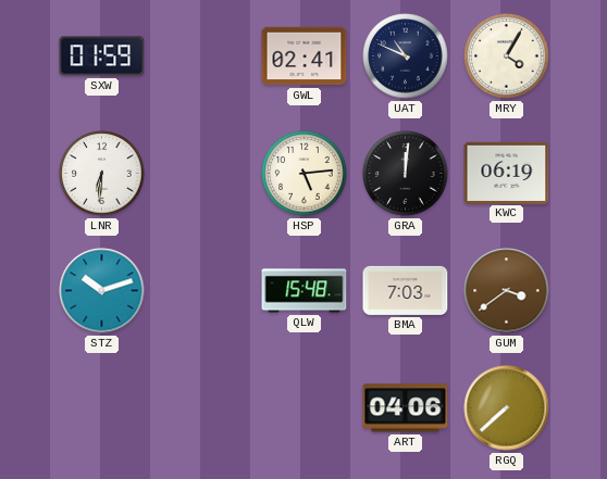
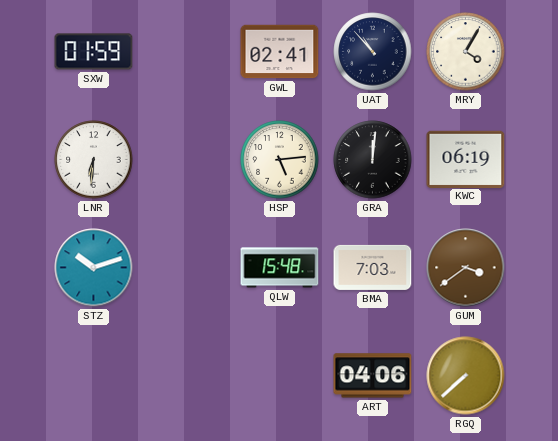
UAT: 10:49 -> 10:53
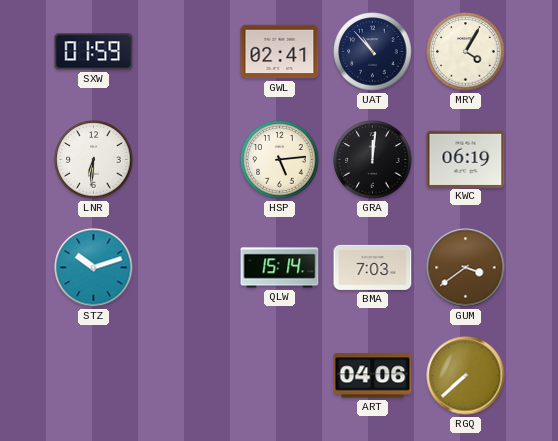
QLW: 15:48 -> 15:14
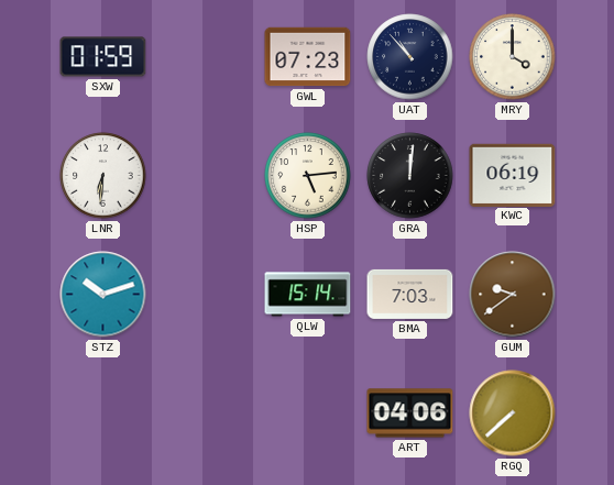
GWL: 02:41 -> 07:23
MRY: 4:05 -> 4:00
GUM: 3:39 -> 9:39
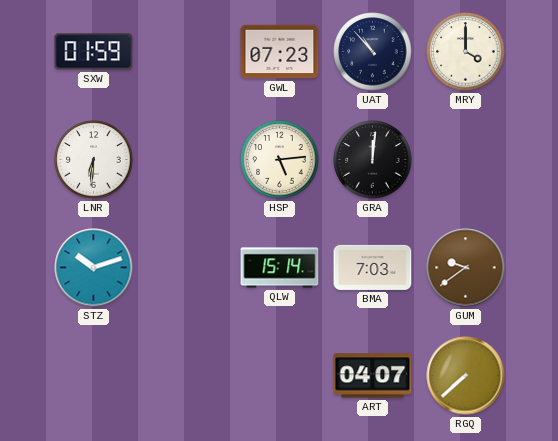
KWC: 06:19 -> none
ART: 04:06 -> 04:07
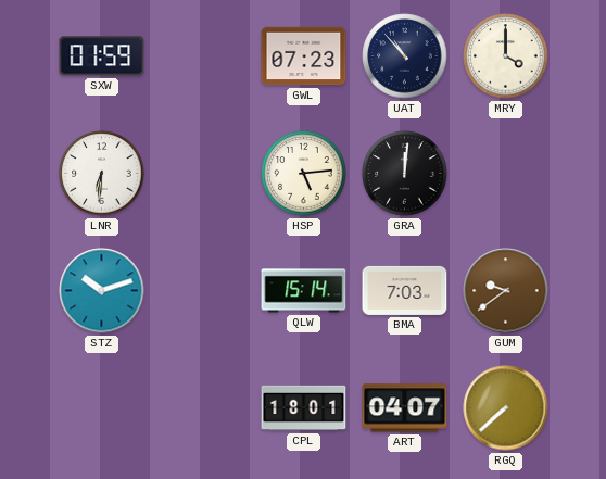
CPL: none -> 18:01
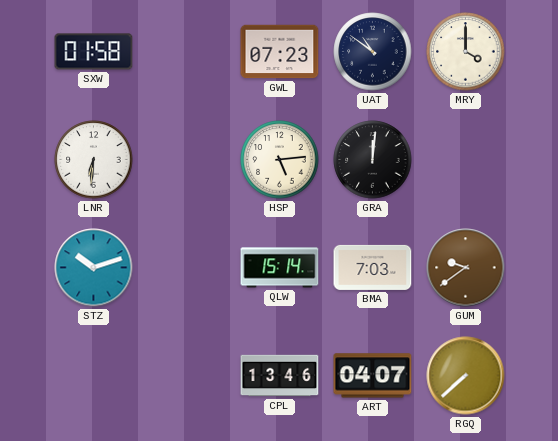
SXW: 01:59 -> 01:58
UAT: 10:53 -> 10:51
CPL: 18:01 -> 13:46
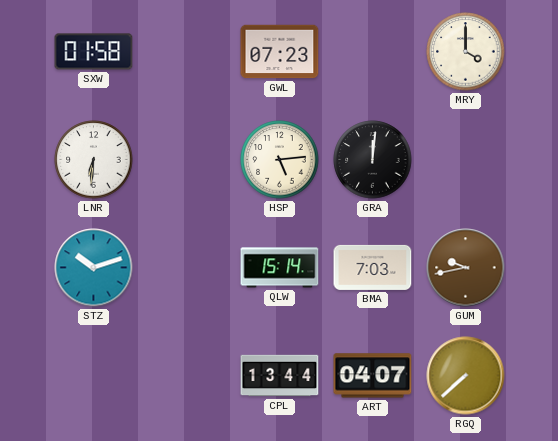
UAT: 10:51 -> none
GUM: 9:39 -> 9:43
CPL: 13:46 -> 13:44
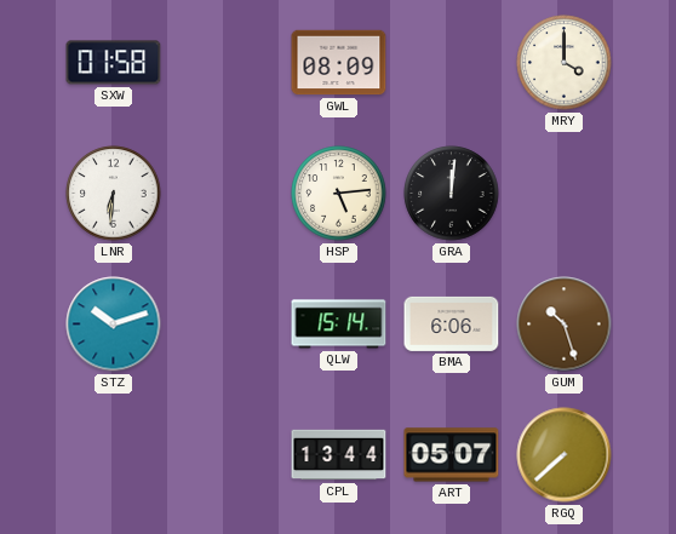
GWL: 07:23 -> 08:09
BMA: 7:03 -> 6:06
GUM: 9:43 -> 10:27
ART: 04:07 -> 05:07
